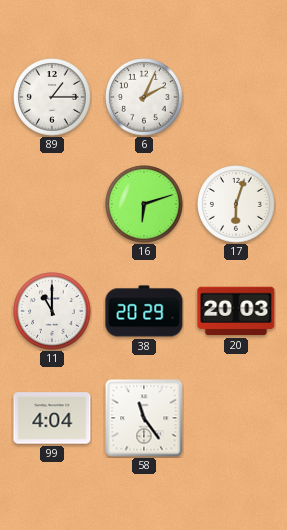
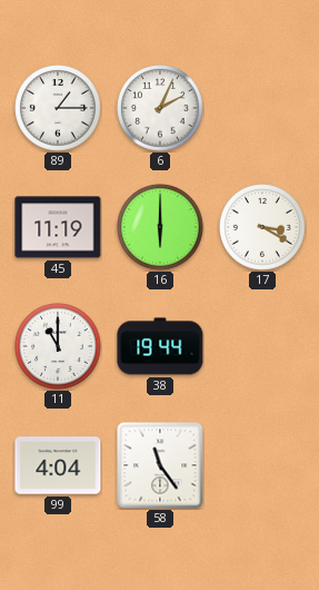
45: none -> 11:19
16: 6:12 -> 6:00
17: 6:03 -> 3:20
38: 20:29 -> 19:44
20: 20:03 -> none
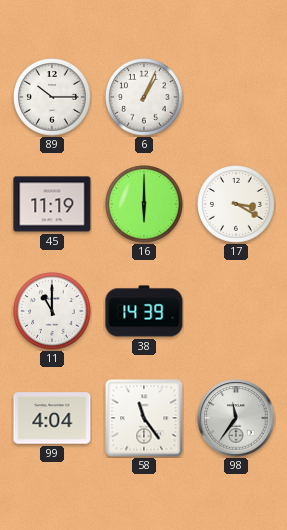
89: 1:15 -> 10:15
6: 2:04 -> 1:04
38: 19:44 -> 14:39
98: none -> 11:36
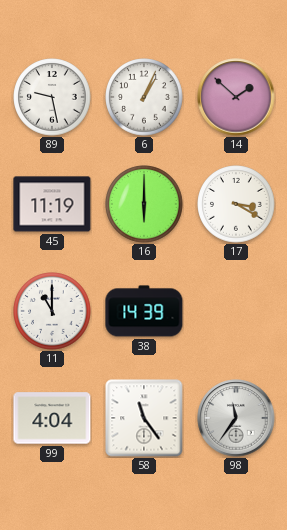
89: 10:15 -> 9:28
14: none -> 1:52
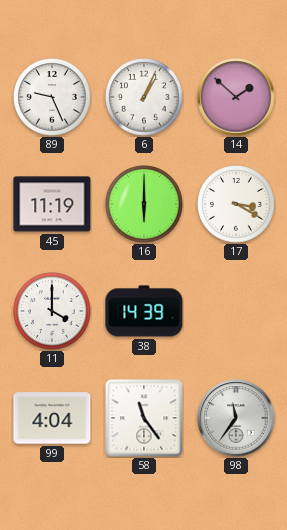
89: 9:28 -> 9:26
11: 11:00 -> 4:00
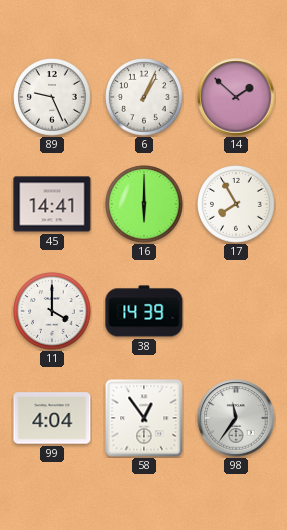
45: 11:19 -> 14:41
17: 3:20 -> 7:55
58: 11:24 -> 12:54
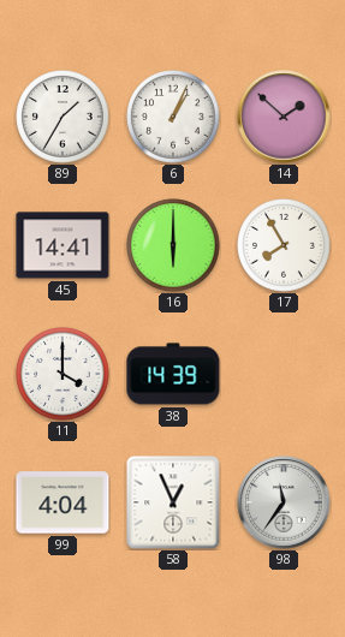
89: 9:26 -> 1:35
58: 12:54 -> 12:56
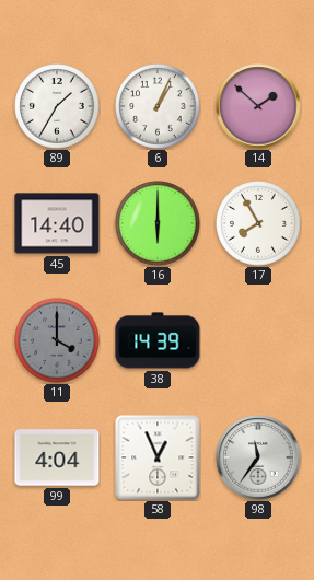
45: 14:41 -> 14:40
11 dial: white -> grey
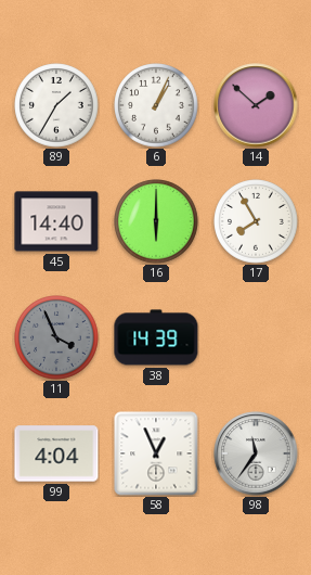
11: 4:00 -> 3:56
